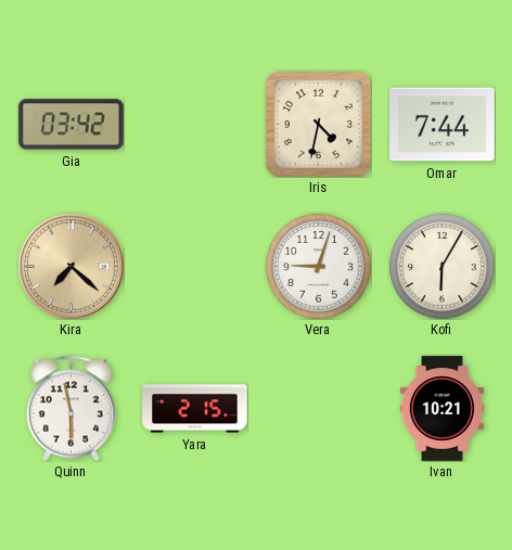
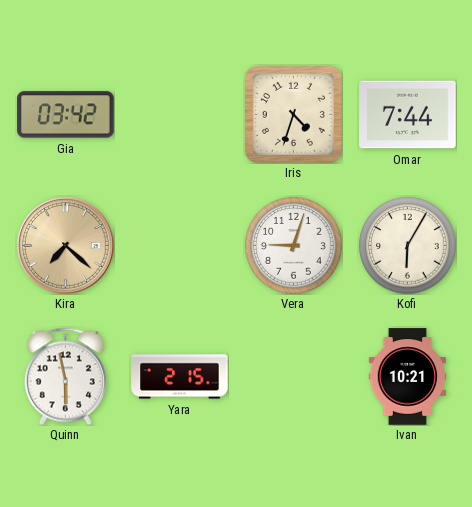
Iris: 4:32 -> 4:33
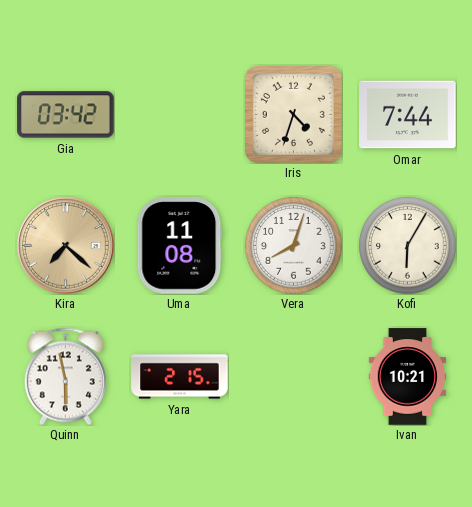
Uma: none -> 11:08
Vera: 9:03 -> 8:03
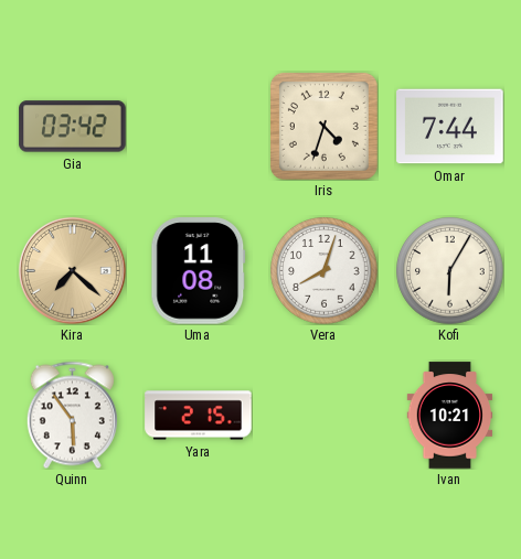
Quinn: 5:58 -> 5:54
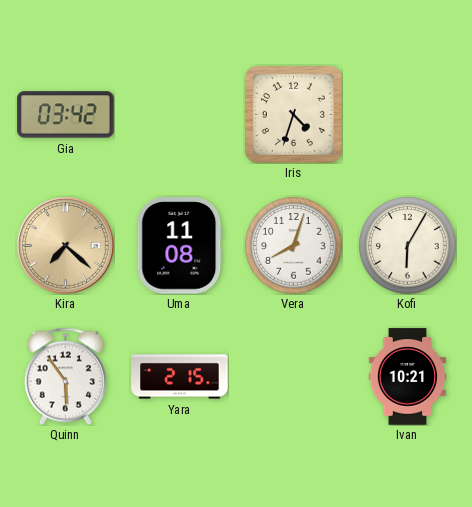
Omar: 7:44 -> none
